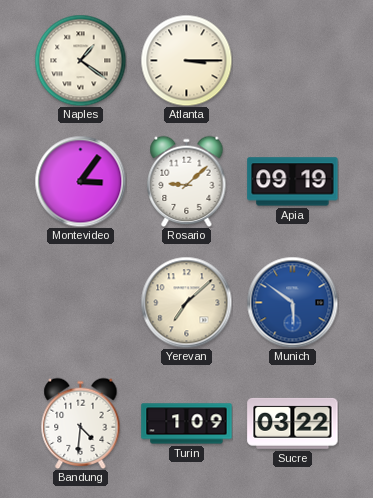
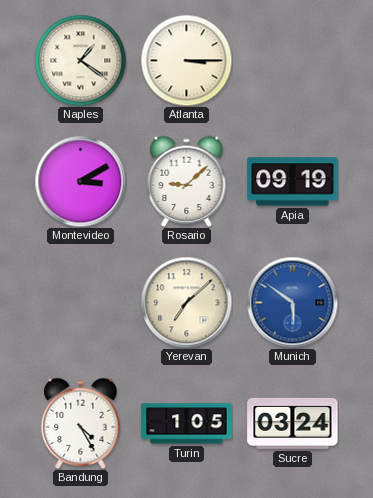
Montevideo: 3:06 -> 3:10
Bandung: 4:31 -> 4:25
Turin: 1:09 -> 1:05
Sucre: 03:22 -> 03:24
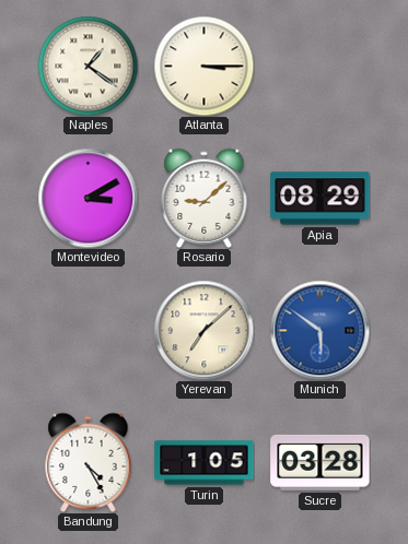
Apia: 09:19 -> 08:29
Sucre: 03:24 -> 03:28
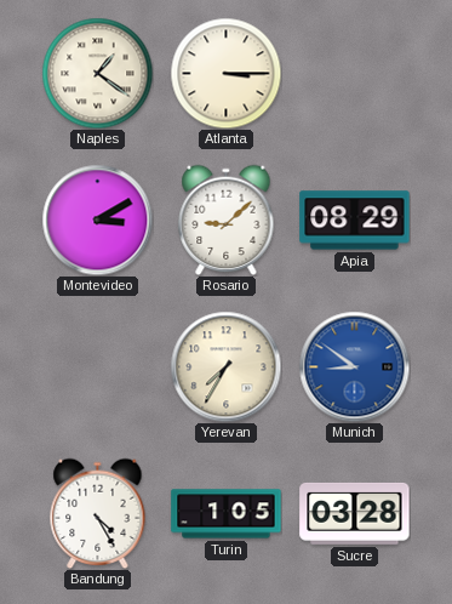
Yerevan: 7:08 -> 7:35
Munich: 5:51 -> 8:51
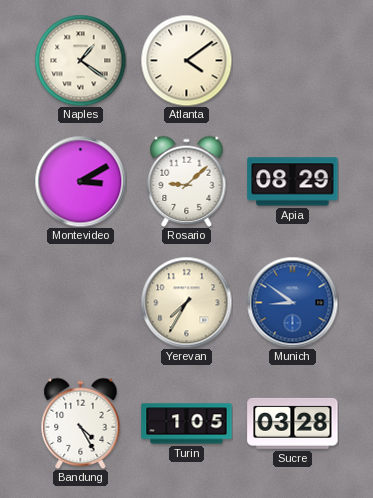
Atlanta: 3:15 -> 4:09
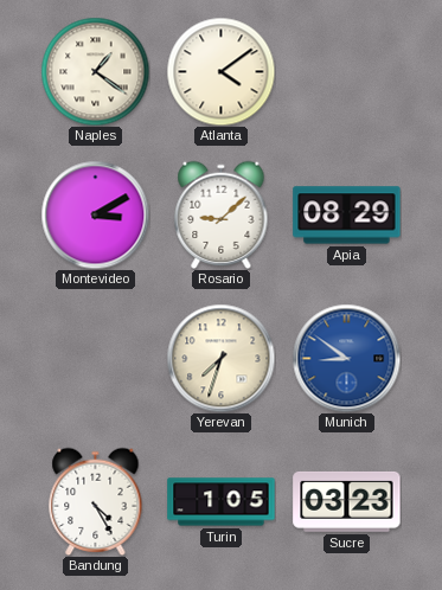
Yerevan: 7:35 -> 7:33
Sucre: 03:28 -> 03:23
